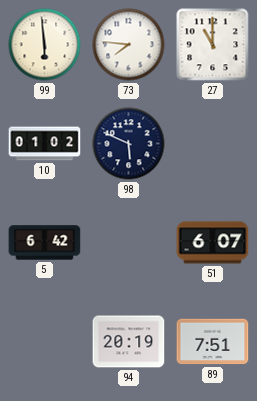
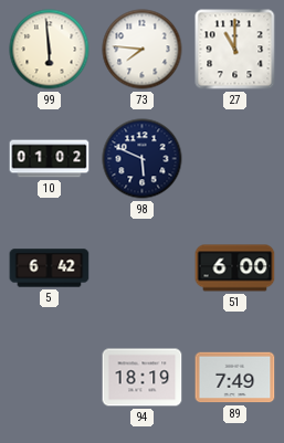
51: 6:07 -> 6:00
94: 20:19 -> 18:19
89: 7:51 -> 7:49
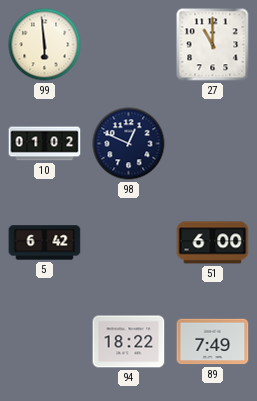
73: 7:46 -> none
98: 5:49 -> 12:49
94: 18:19 -> 18:22
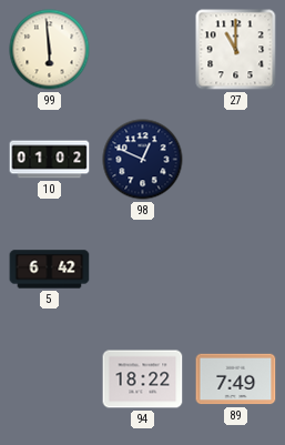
51: 6:00 -> none
